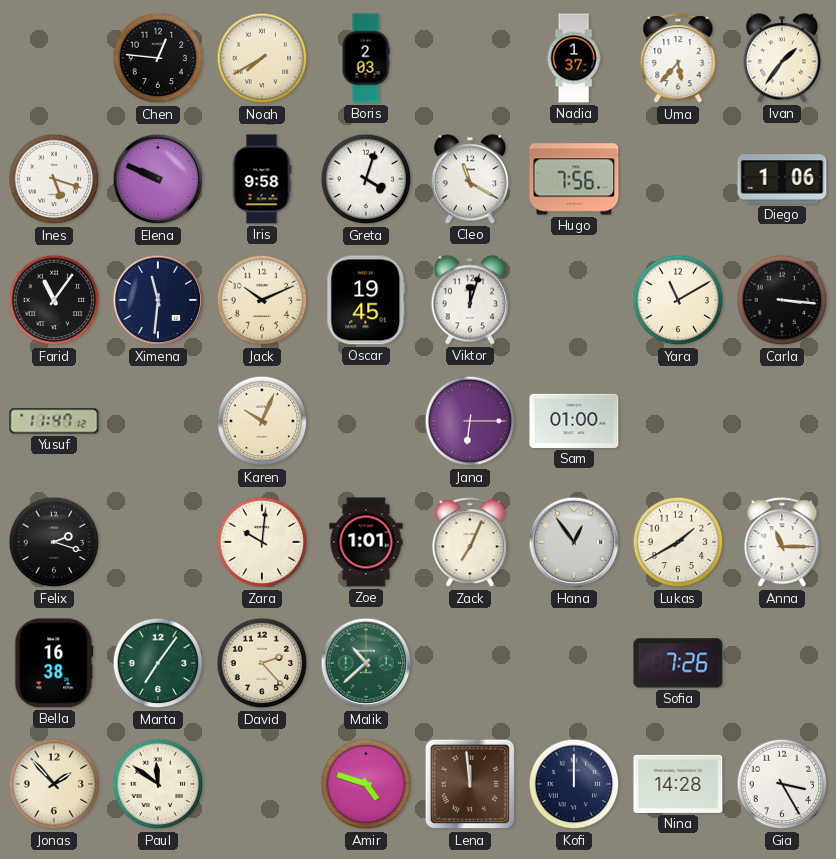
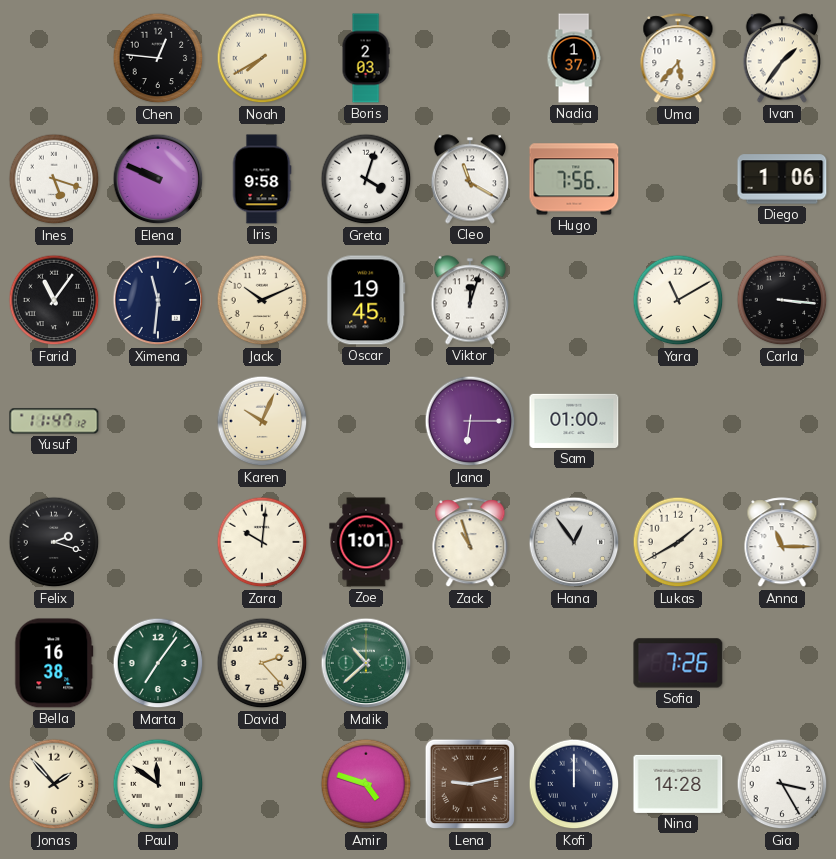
Zack: 7:04 -> 10:57
Lena: 11:59 -> 9:13
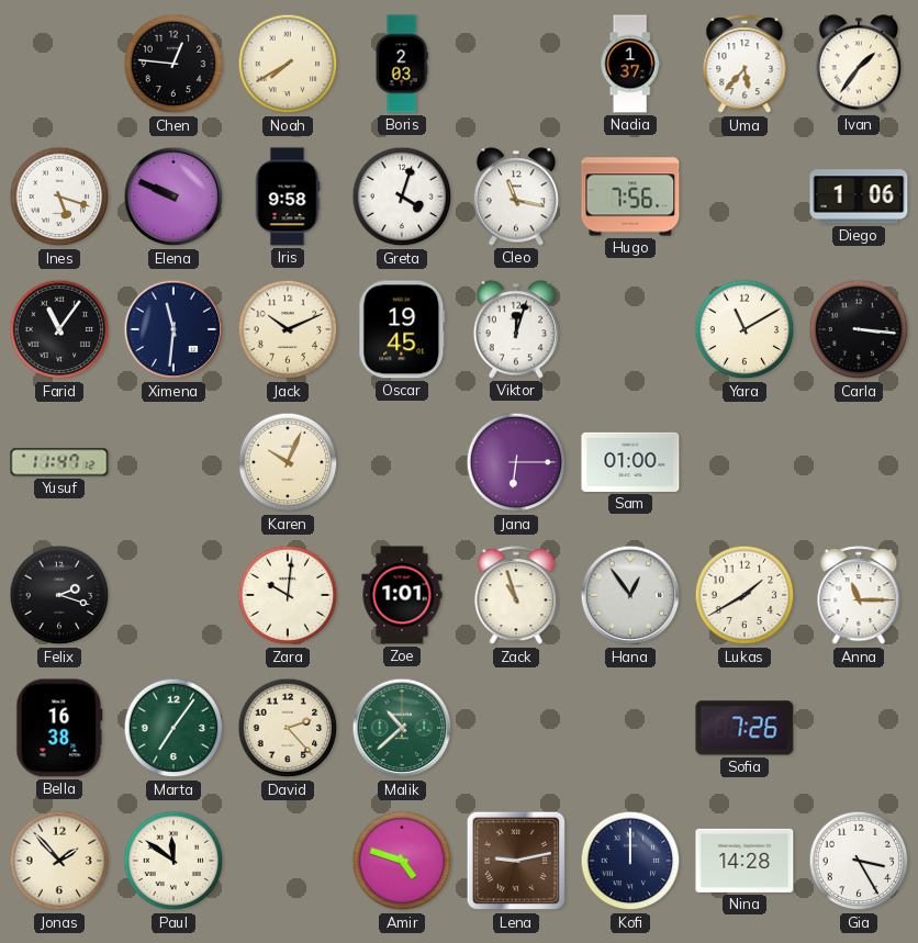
Cleo: 11:20 -> 11:17
